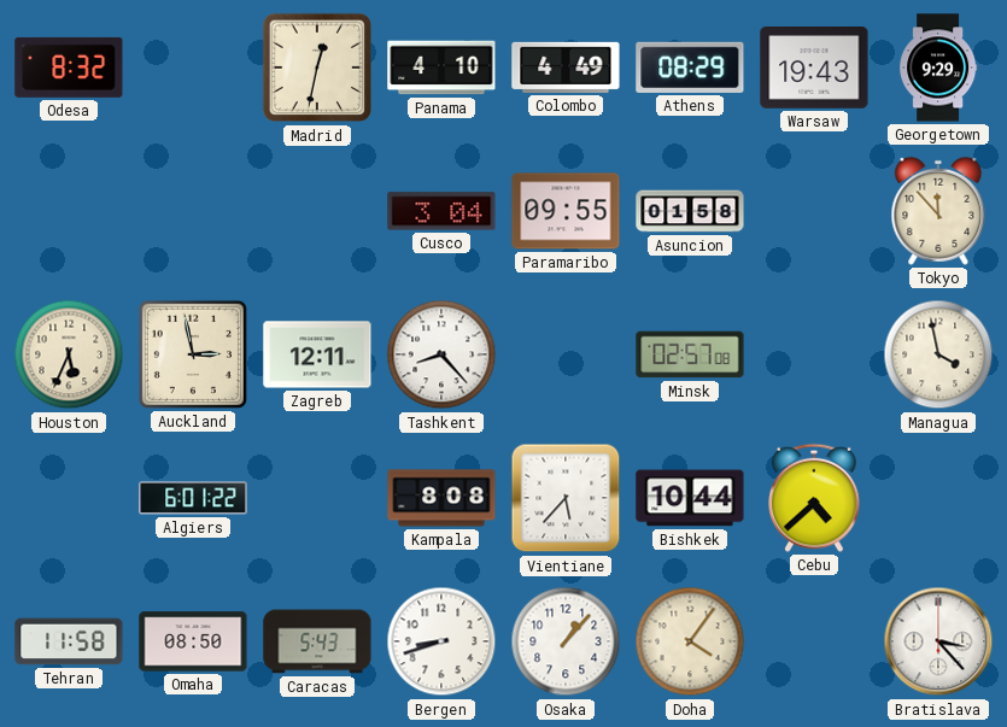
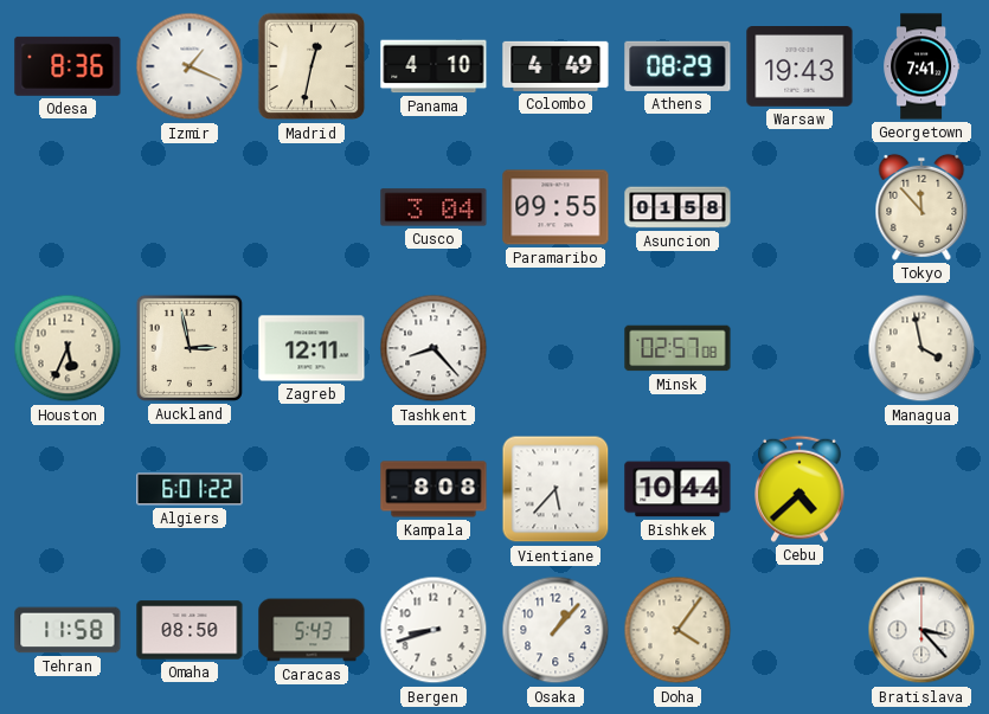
Odesa: 8:32 -> 8:36
Izmir: none -> 1:19
Georgetown: 9:29 -> 7:41
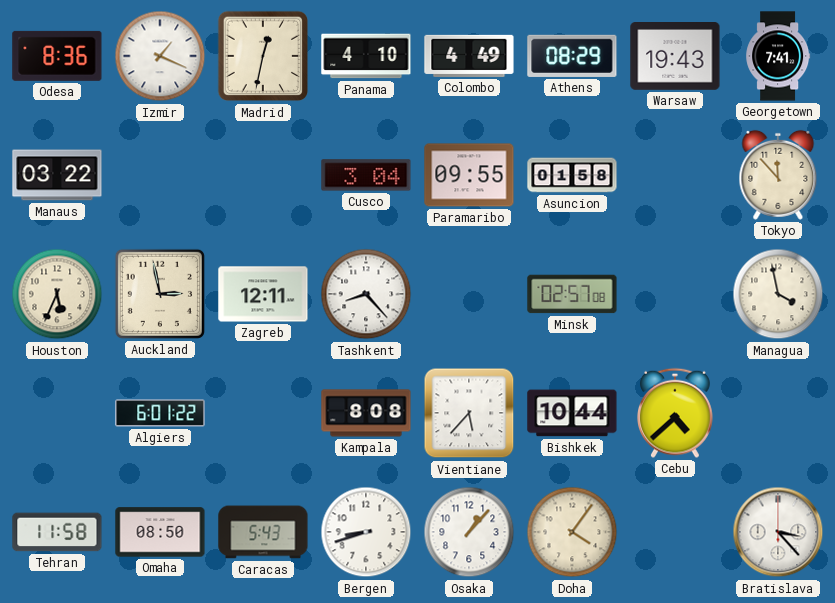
Manaus: none -> 03:22
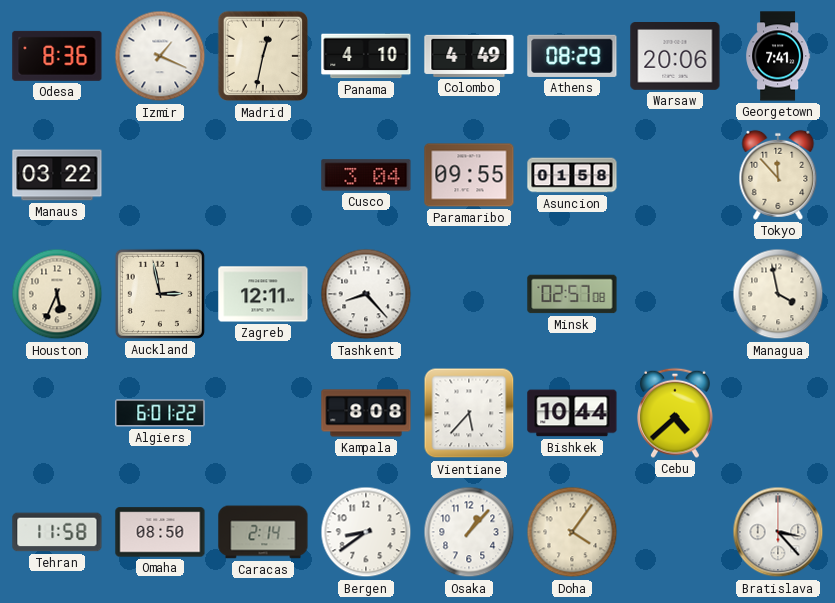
Warsaw: 19:43 -> 20:06
Caracas: 5:43 -> 2:14
Bergen: 8:42 -> 8:39
